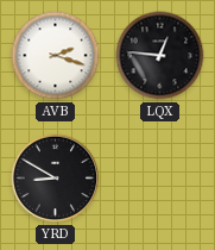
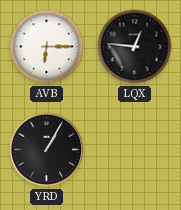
AVB: 2:18 -> 6:15
YRD: 8:50 -> 1:05
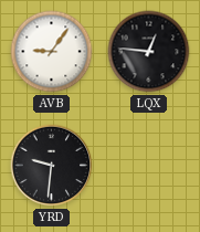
AVB: 6:15 -> 9:06
YRD: 1:05 -> 9:31
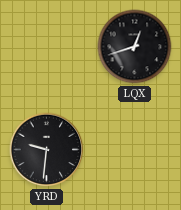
AVB: 9:06 -> none
LQX: 12:46 -> 12:42
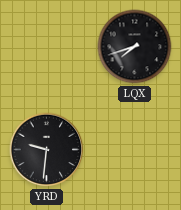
LQX: 12:42 -> 7:42
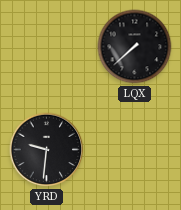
LQX: 7:42 -> 7:38
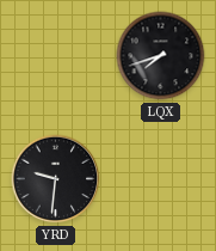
LQX: 7:38 -> 7:42
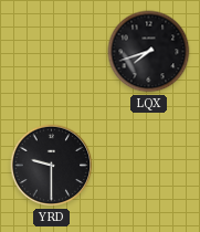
YRD: 9:31 -> 9:30
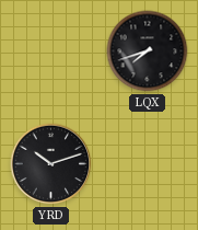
YRD: 9:30 -> 10:12
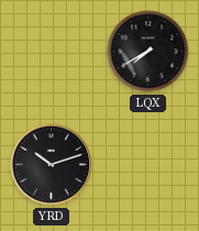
LQX: 7:42 -> 7:40
